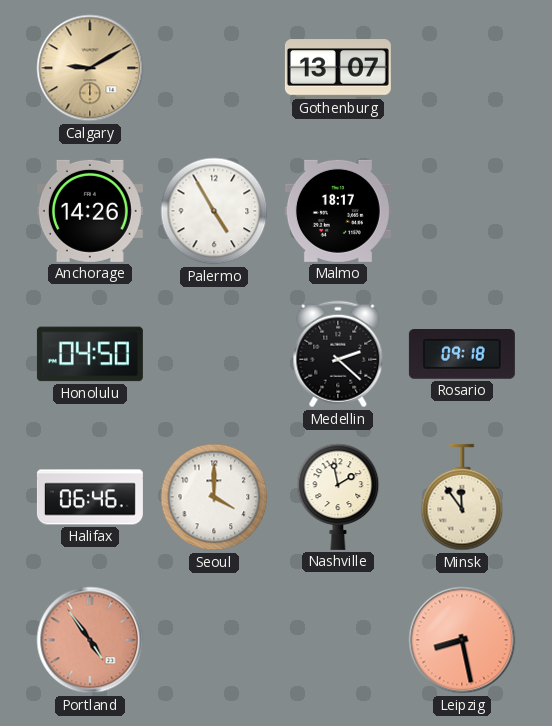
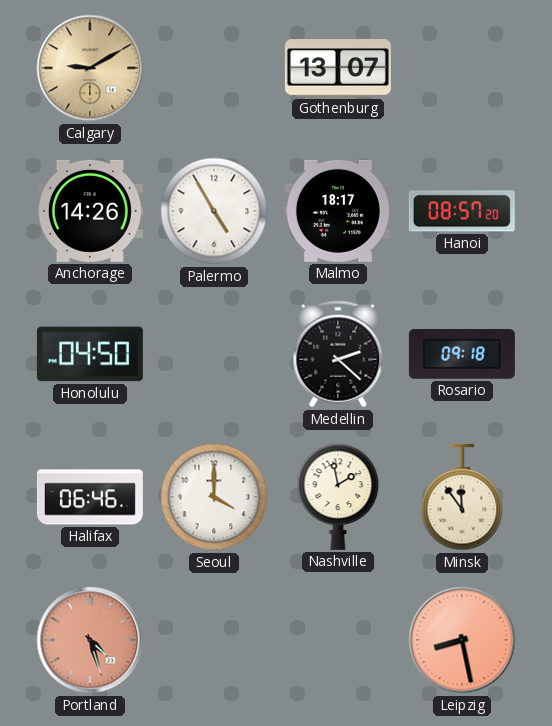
Hanoi: none -> 08:57
Portland: 4:54 -> 4:27
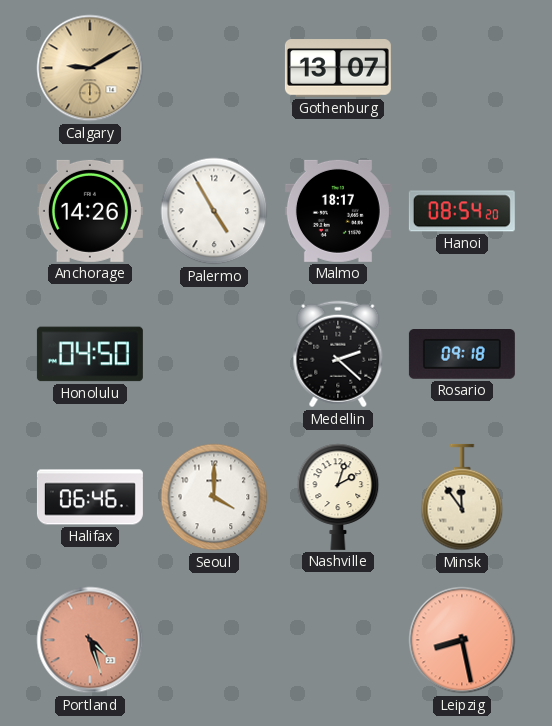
Hanoi: 08:57 -> 08:54
Nashville: 1:58 -> 2:03
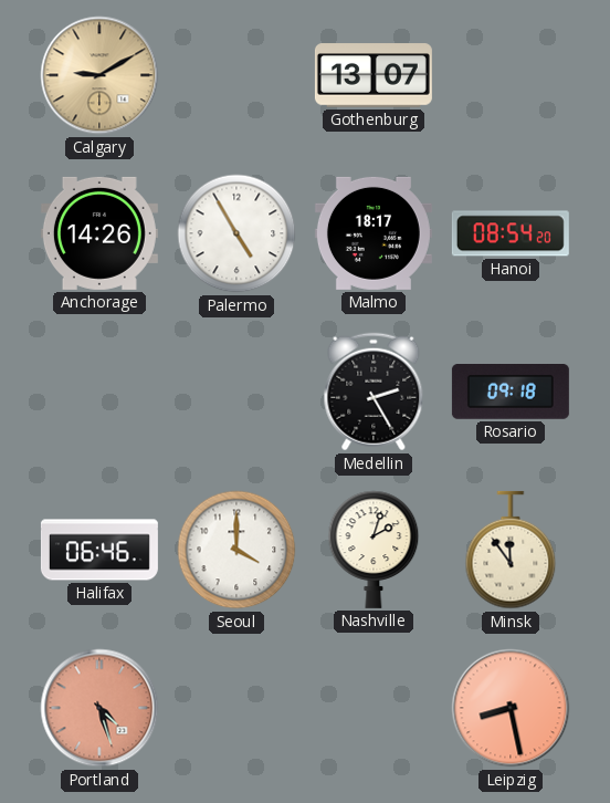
Honolulu: 04:50 -> none
Medellin: 2:22 -> 2:25
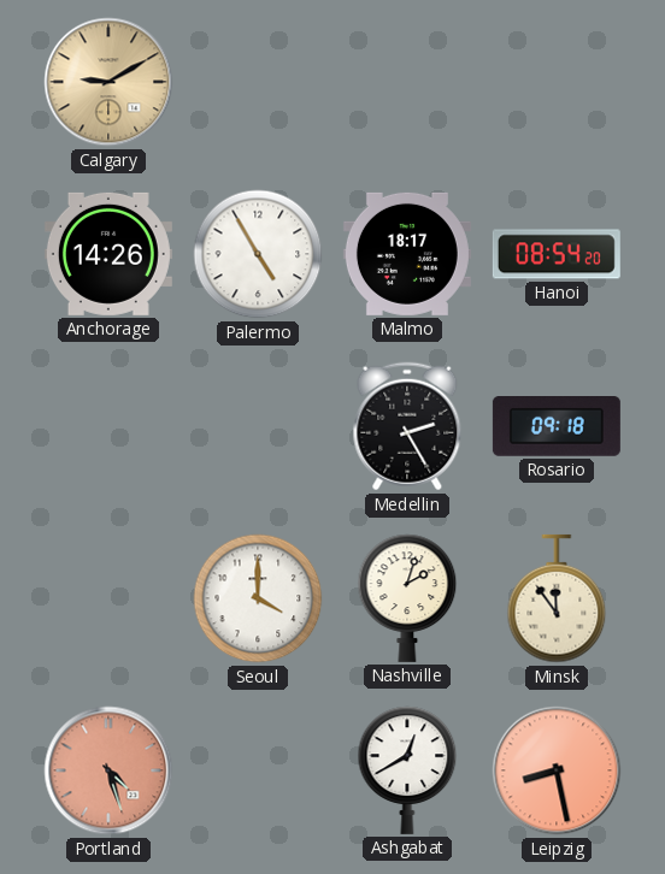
Gothenburg: 13:07 -> none
Halifax: 06:46 -> none
Ashgabat: none -> 12:40
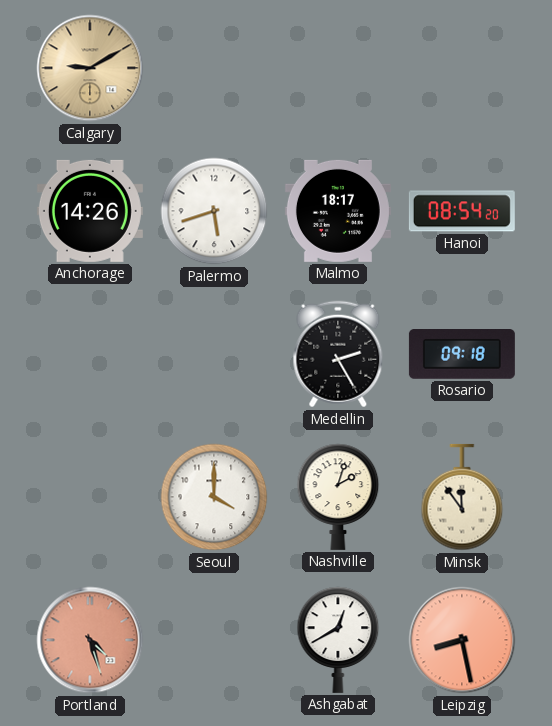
Palermo: 4:55 -> 5:42
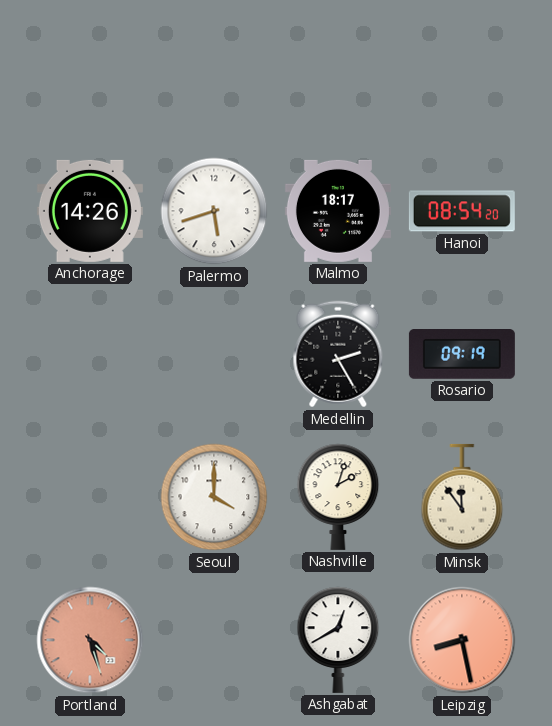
Calgary: 9:10 -> none
Rosario: 09:18 -> 09:19
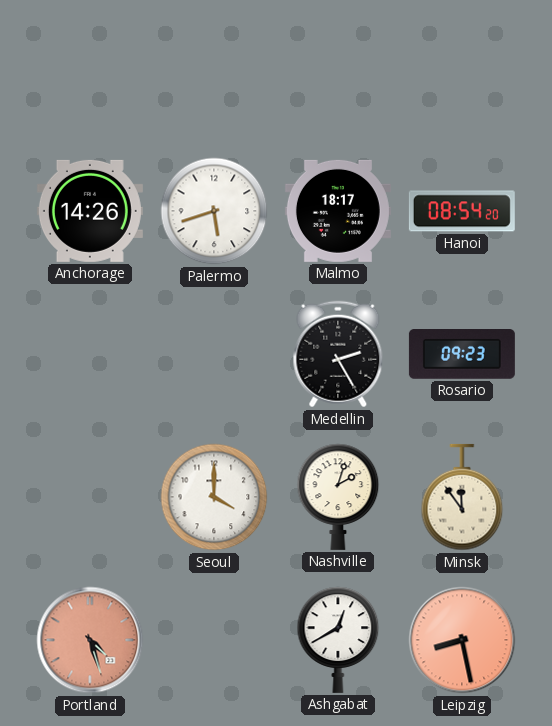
Rosario: 09:19 -> 09:23
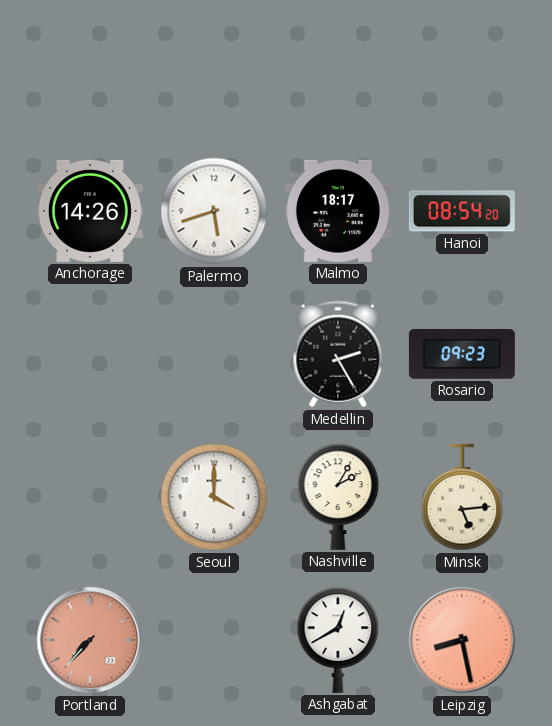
Nashville: 2:03 -> 2:05
Minsk: 11:54 -> 5:14
Portland: 4:27 -> 7:37
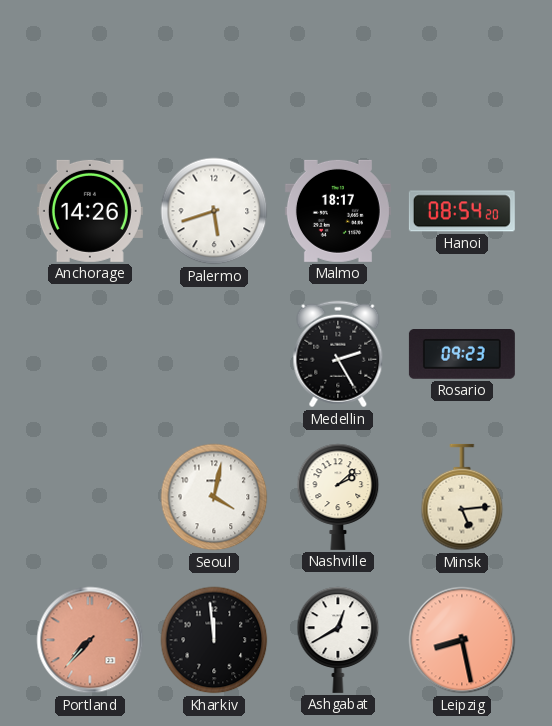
Seoul: 4:00 -> 4:02
Nashville: 2:05 -> 2:08
Kharkiv: none -> 11:59
